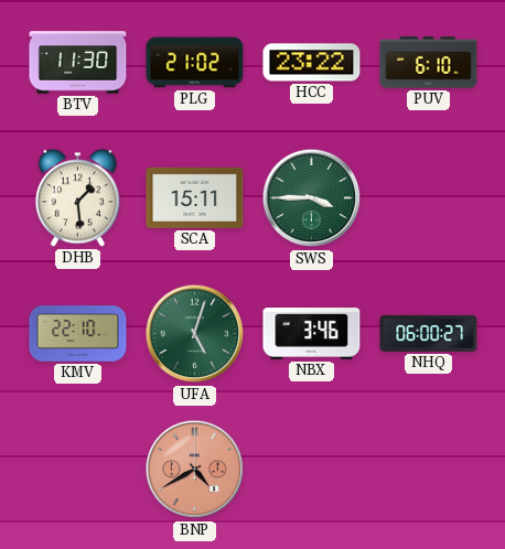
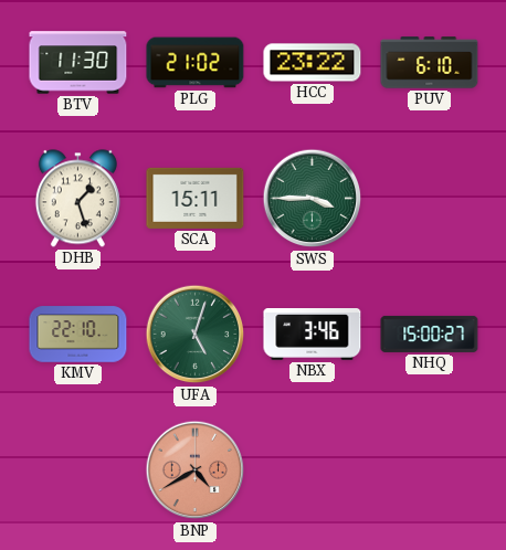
DHB: 1:29 -> 1:27
NHQ: 06:00 -> 15:00
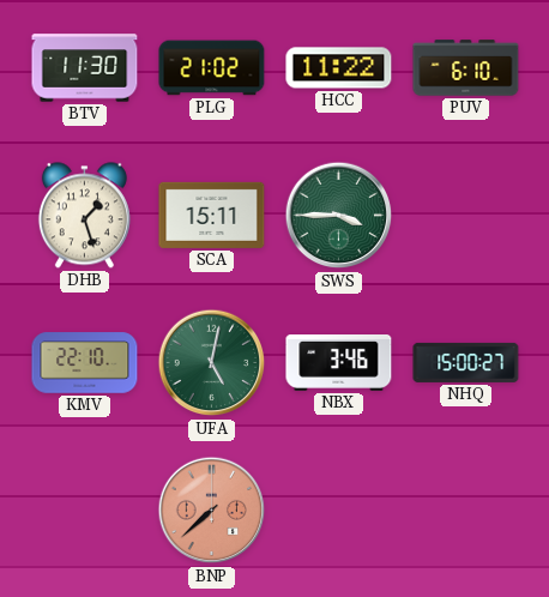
HCC: 23:22 -> 11:22
UFA: 5:03 -> 5:02
BNP: 4:40 -> 7:38
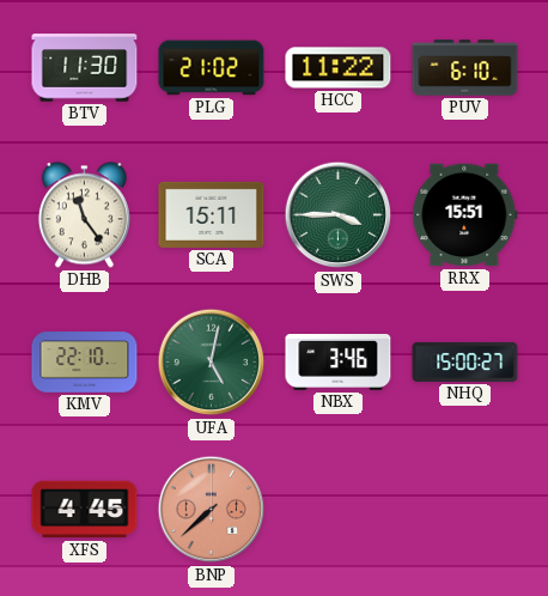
DHB: 1:27 -> 11:24
RRX: none -> 15:51
XFS: none -> 4:45
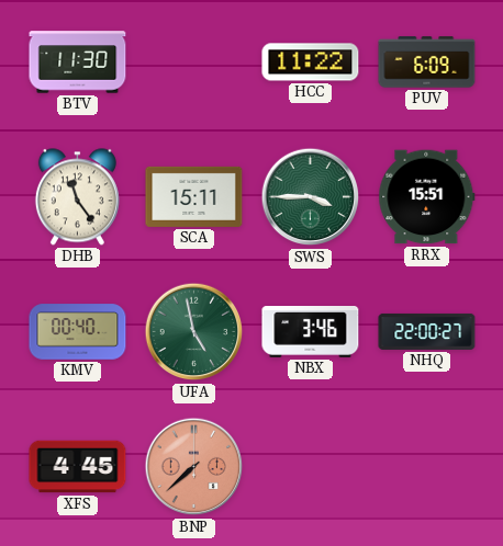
PLG: 21:02 -> none
PUV: 6:10 -> 6:09
KMV: 22:10 -> 00:40
UFA: 5:02 -> 4:58
NHQ: 15:00 -> 22:00
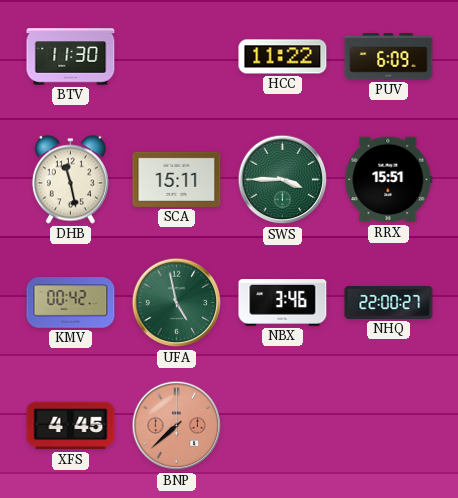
DHB: 11:24 -> 11:28
KMV: 00:40 -> 00:42
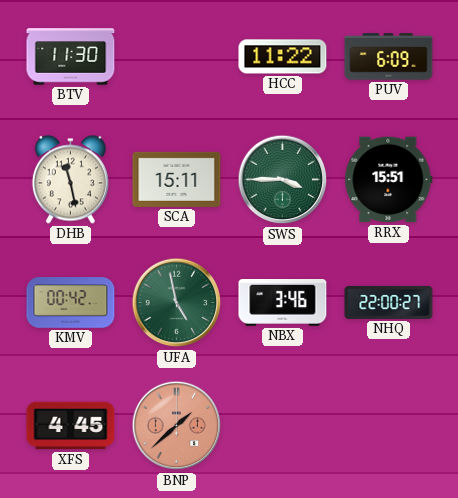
BNP: 7:38 -> 1:38
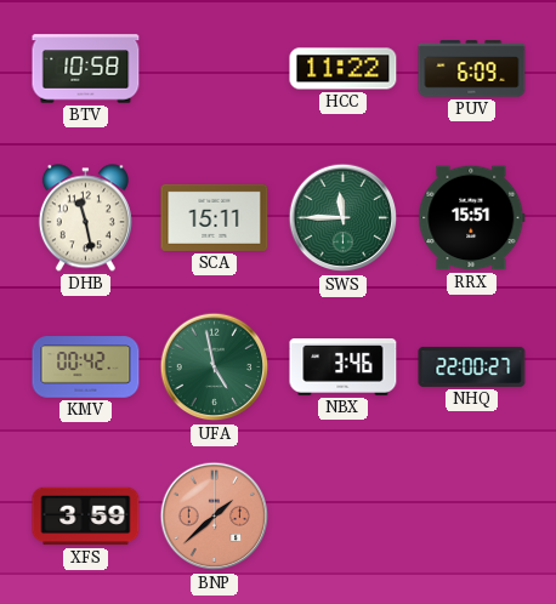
BTV: 11:30 -> 10:58
SWS: 3:45 -> 11:45
XFS: 4:45 -> 3:59
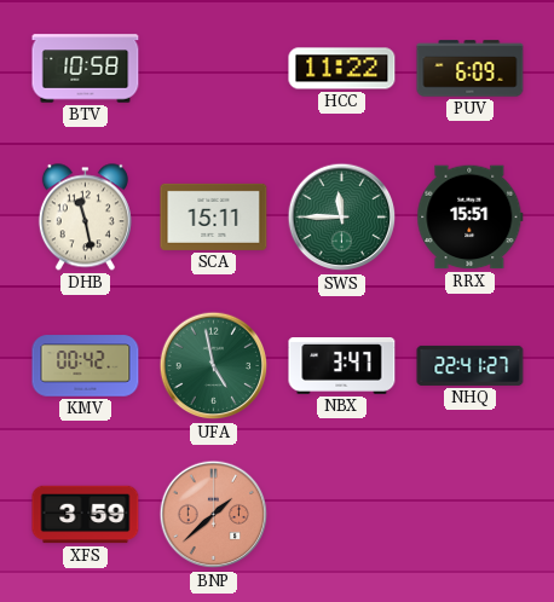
NBX: 3:46 -> 3:47
NHQ: 22:00 -> 22:41
